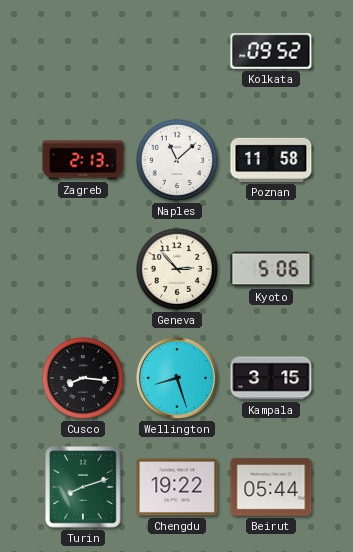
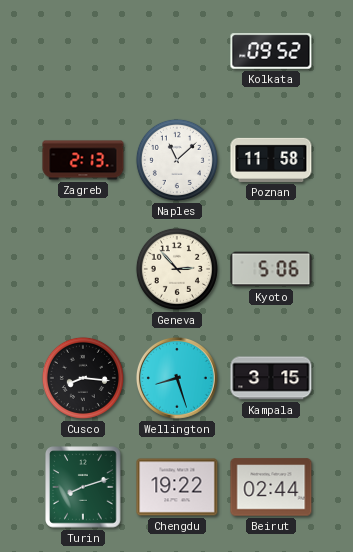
Beirut: 05:44 -> 02:44
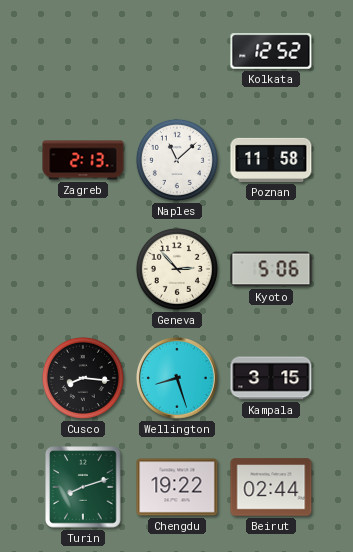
Kolkata: 09:52 -> 12:52
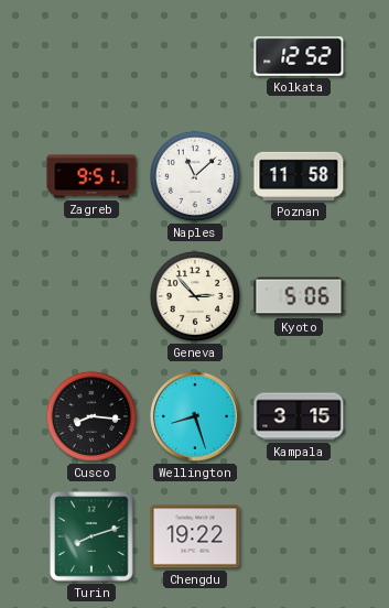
Zagreb: 2:13 -> 9:51
Beirut: 02:44 -> none
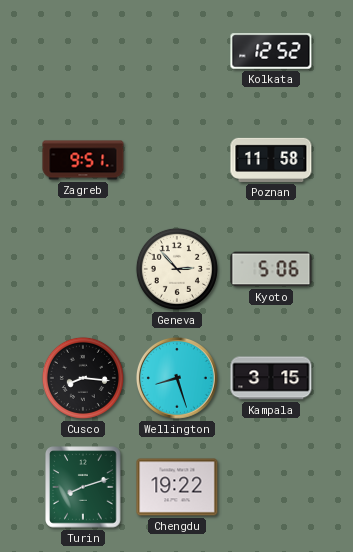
Naples: 11:08 -> none
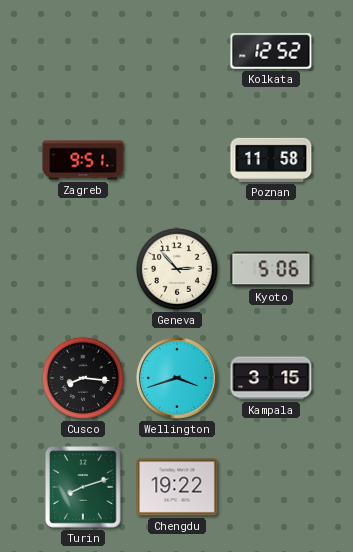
Wellington: 8:27 -> 3:42
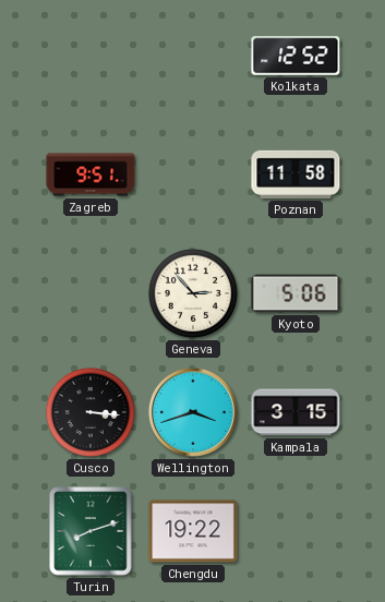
Cusco: 8:16 -> 3:16
